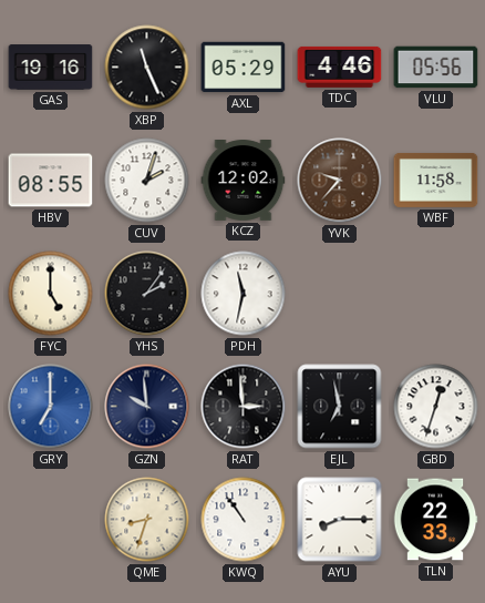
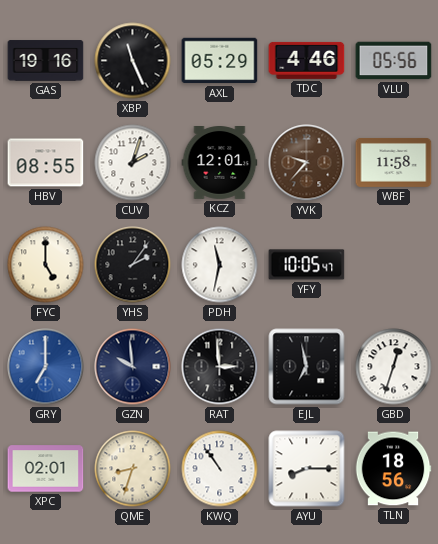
KCZ: 12:02 -> 12:01
YFY: none -> 10:05
XPC: none -> 02:01
TLN: 22:33 -> 18:56
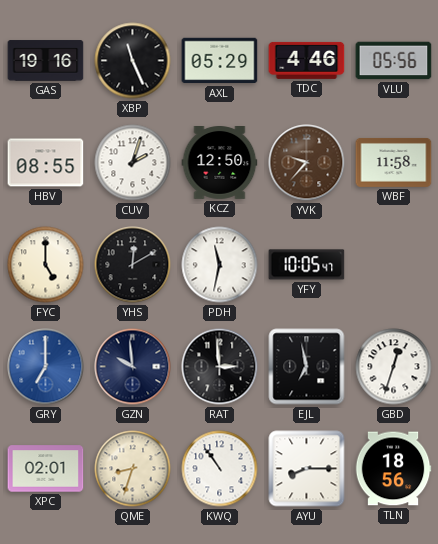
KCZ: 12:01 -> 12:50
YHS: 2:06 -> 12:10
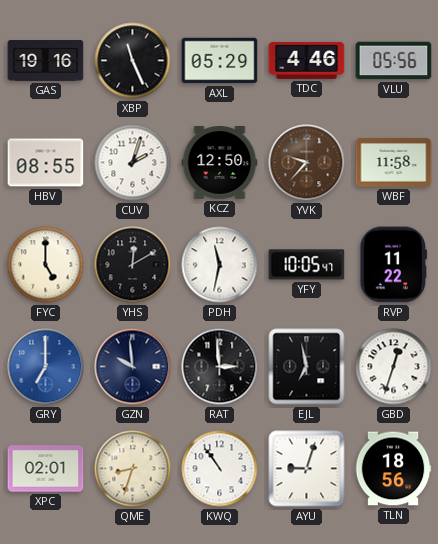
RVP: none -> 11:22
AYU: 8:15 -> 9:03
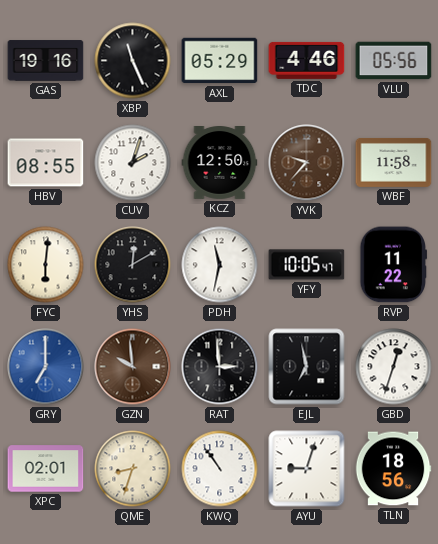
FYC: 5:00 -> 6:01
GZN dial: navy -> brown
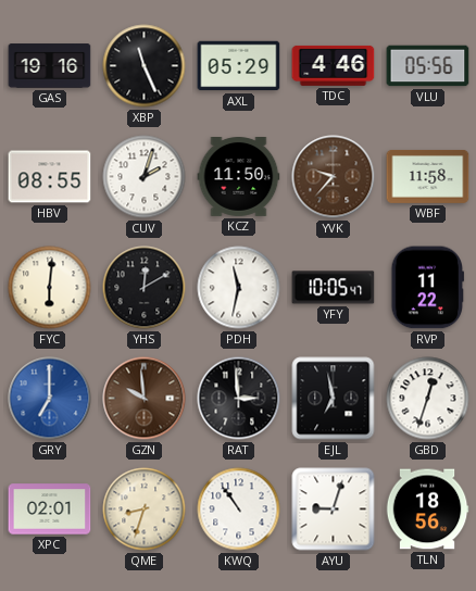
KCZ: 12:50 -> 11:50
